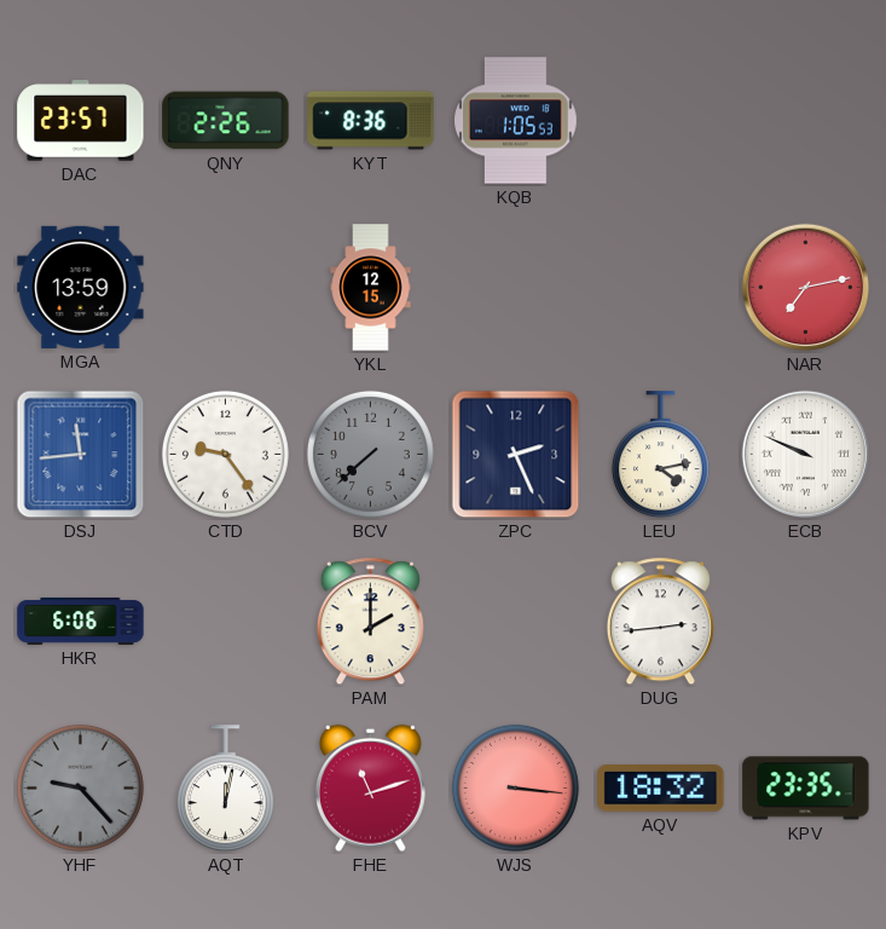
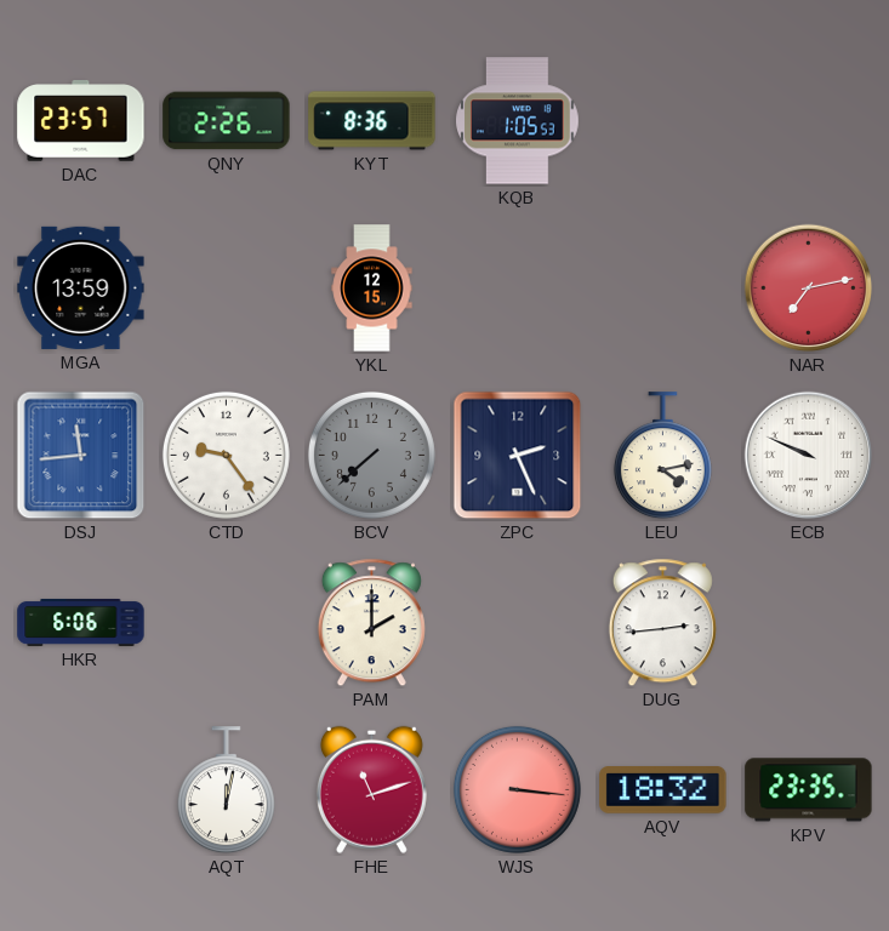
YHF: 9:23 -> none
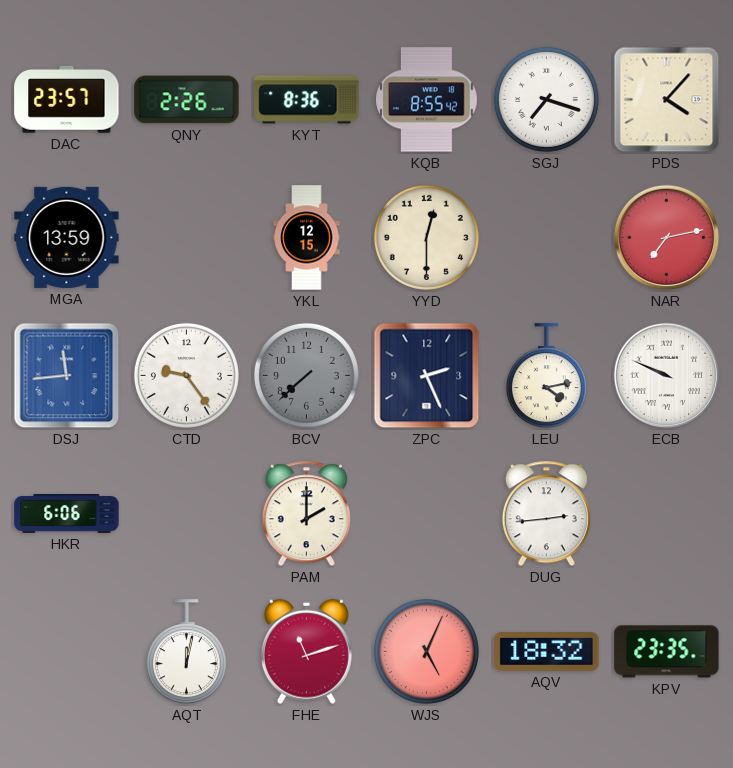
KQB: 1:05 -> 8:55
SGJ: none -> 7:18
PDS: none -> 4:07
YYD: none -> 12:30
WJS: 3:16 -> 5:04
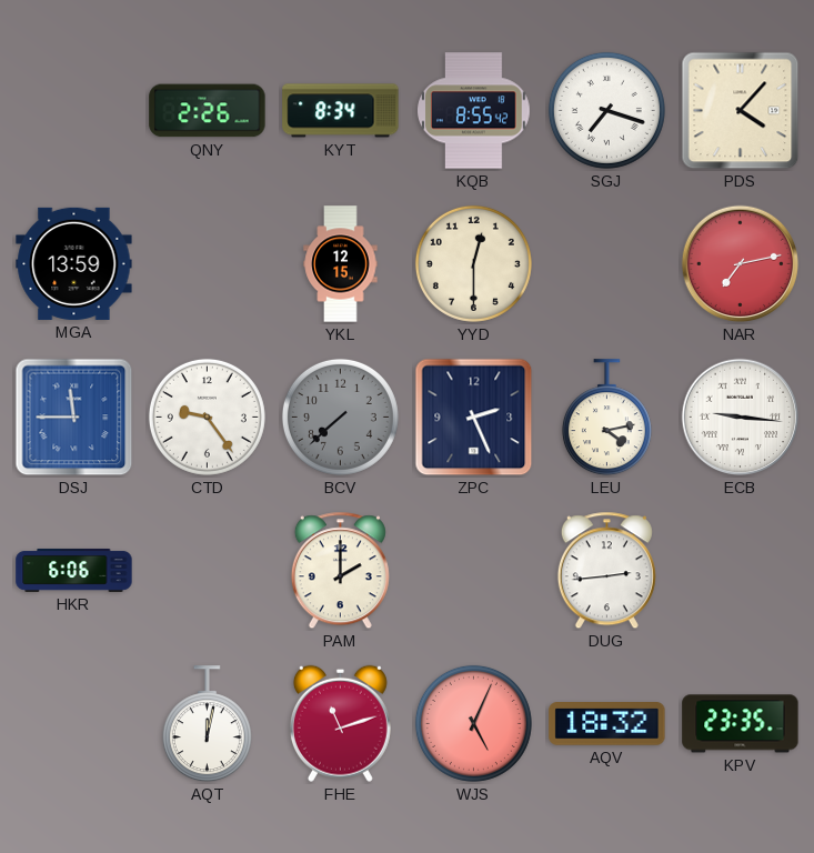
DAC: 23:57 -> none
KYT: 8:36 -> 8:34
DSJ: 11:44 -> 11:45
ECB: 9:49 -> 9:16
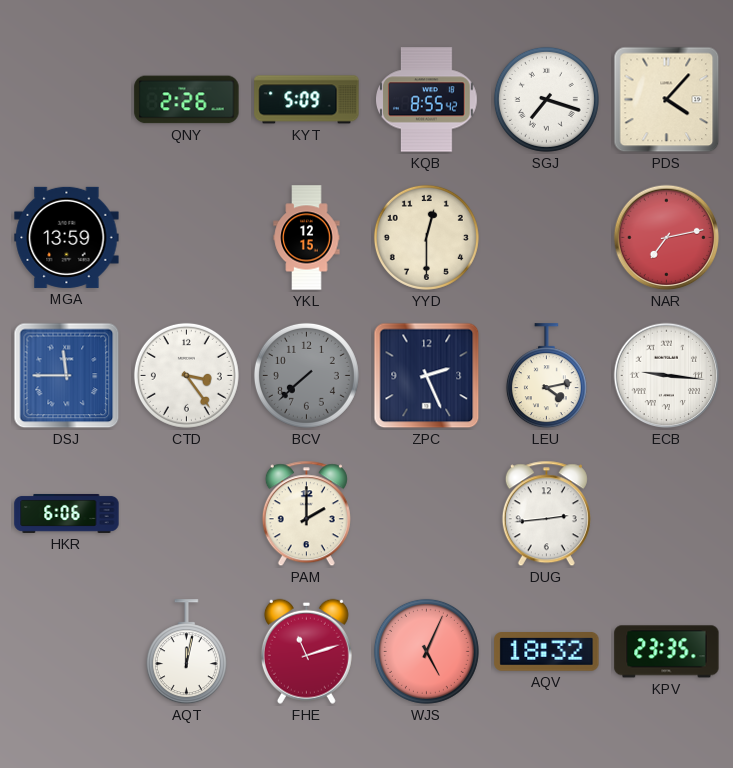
KYT: 8:34 -> 5:09
CTD: 9:24 -> 3:24
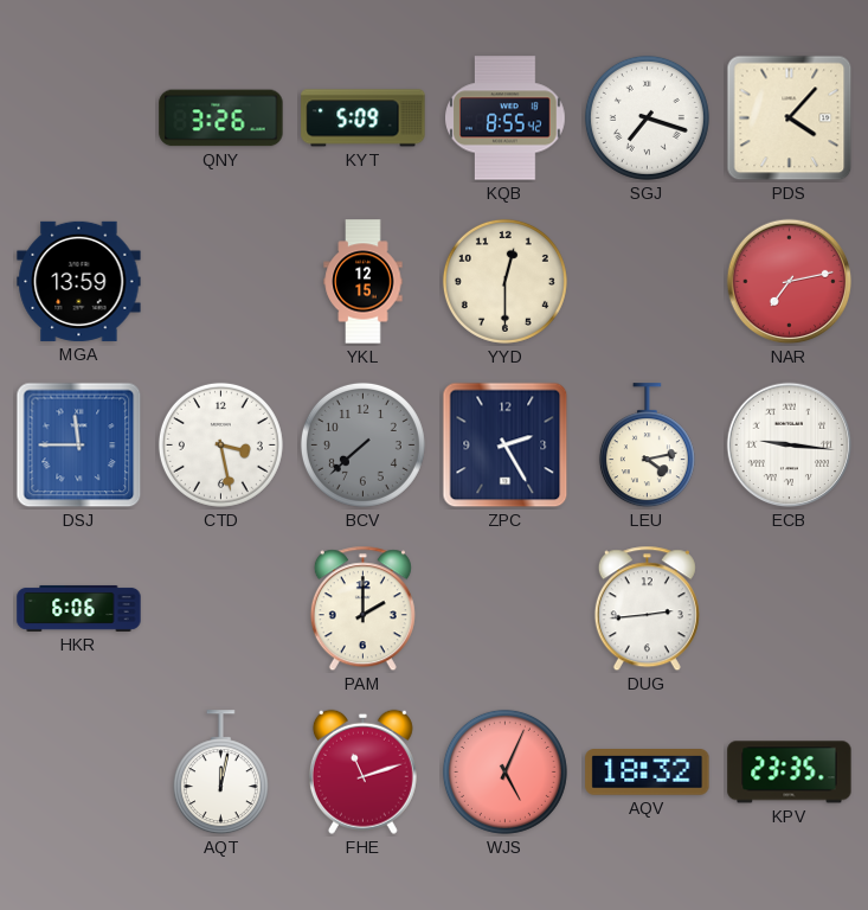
QNY: 2:26 -> 3:26
CTD: 3:24 -> 3:28
ZPC: 2:26 -> 2:25
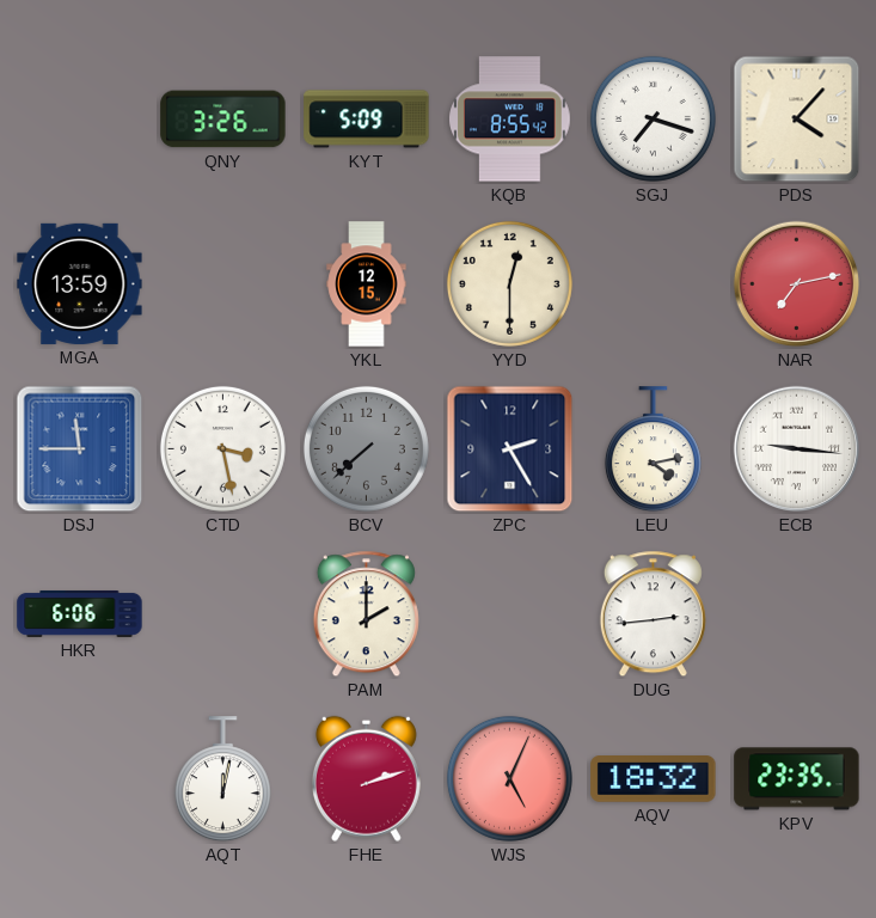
FHE: 11:12 -> 2:12
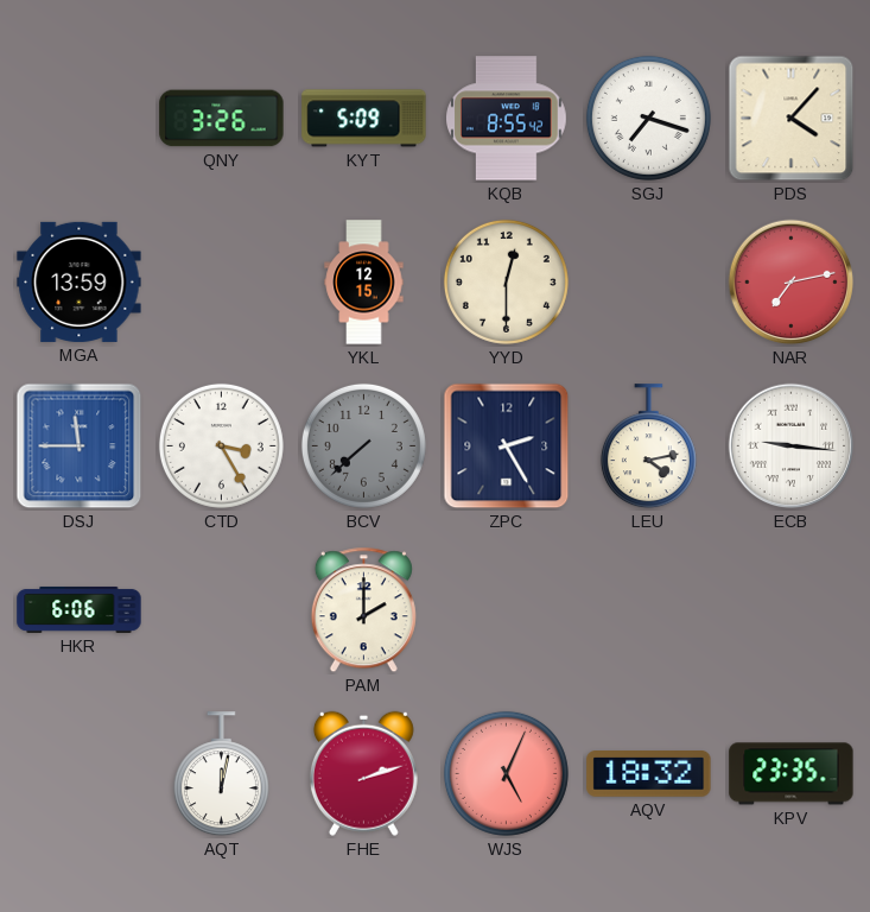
CTD: 3:28 -> 3:25
DUG: 2:44 -> none
